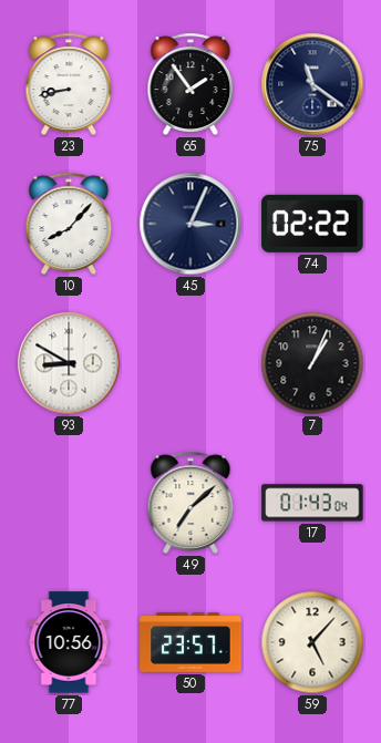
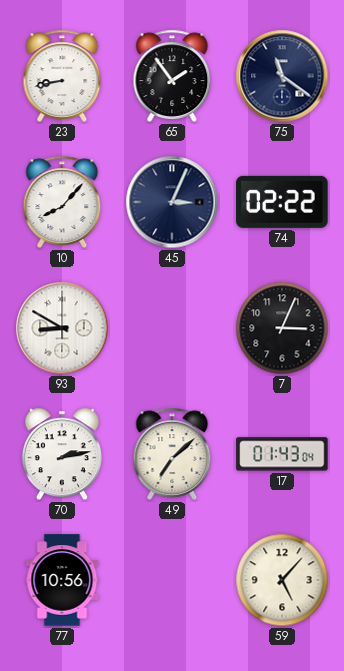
7: 1:04 -> 3:04
70: none -> 2:13
50: 23:57 -> none
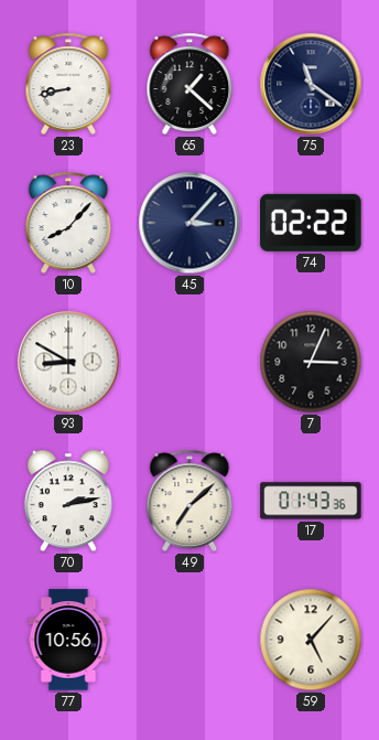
65: 1:54 -> 1:22
45: 3:04 -> 3:07
17: 01:43:04 -> 01:43:36
